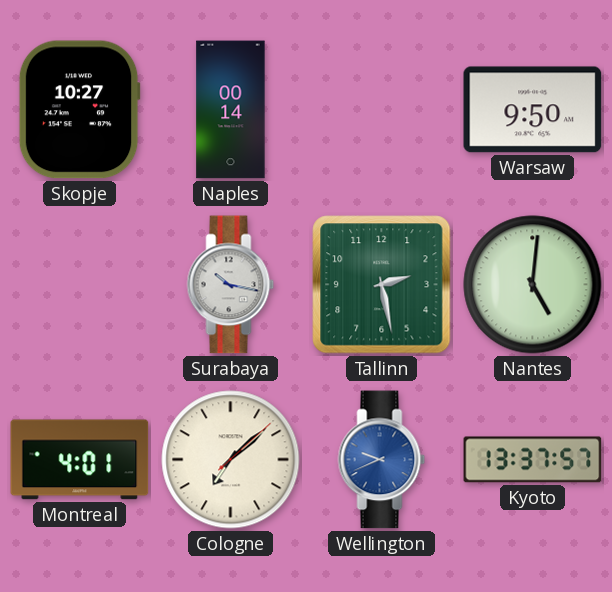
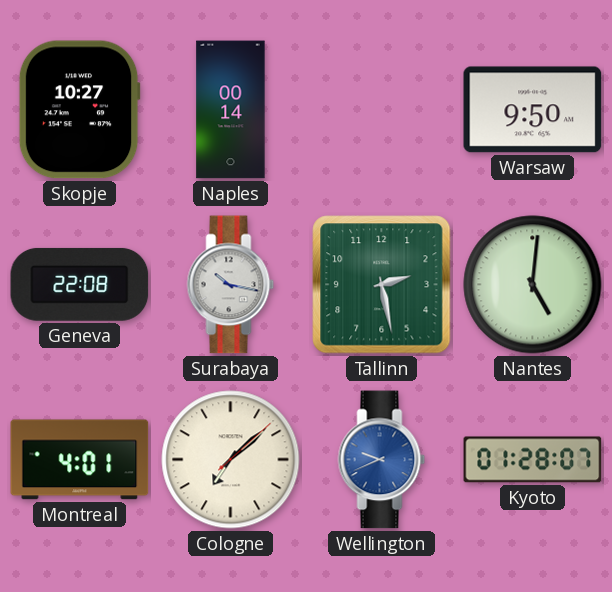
Geneva: none -> 22:08
Kyoto: 13:37 -> 01:28
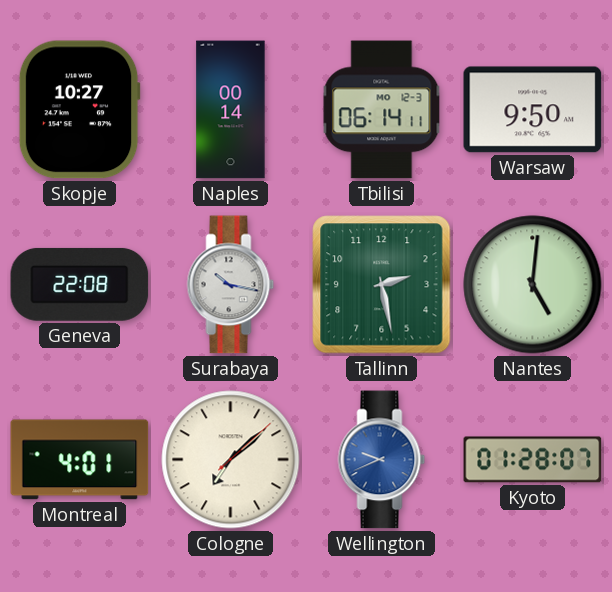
Tbilisi: none -> 06:14
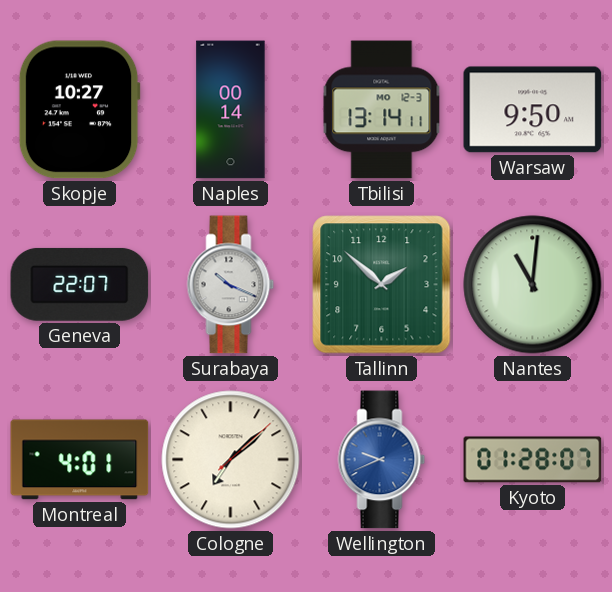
Tbilisi: 06:14 -> 13:14
Geneva: 22:08 -> 22:07
Surabaya: 10:17 -> 10:19
Tallinn: 2:28 -> 1:52
Nantes: 5:01 -> 11:01
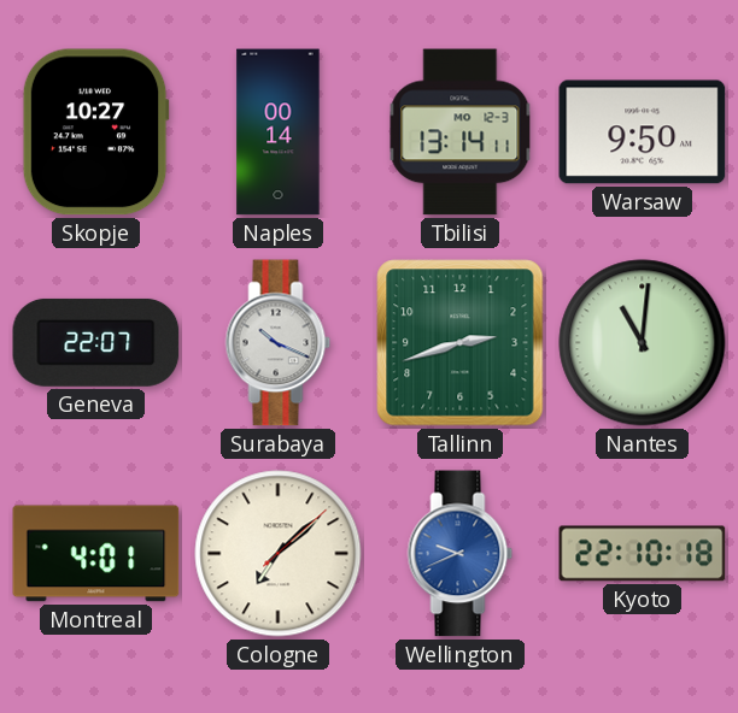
Tallinn: 1:52 -> 2:42
Kyoto: 01:28 -> 22:10
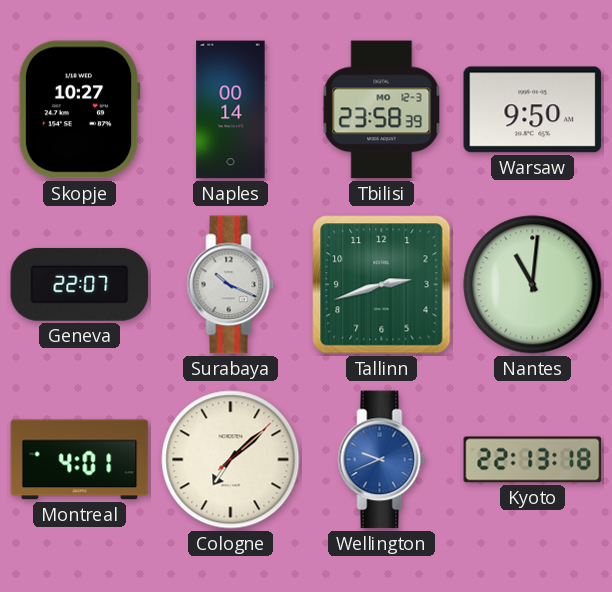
Tbilisi: 13:14 -> 23:58
Kyoto: 22:10 -> 22:13
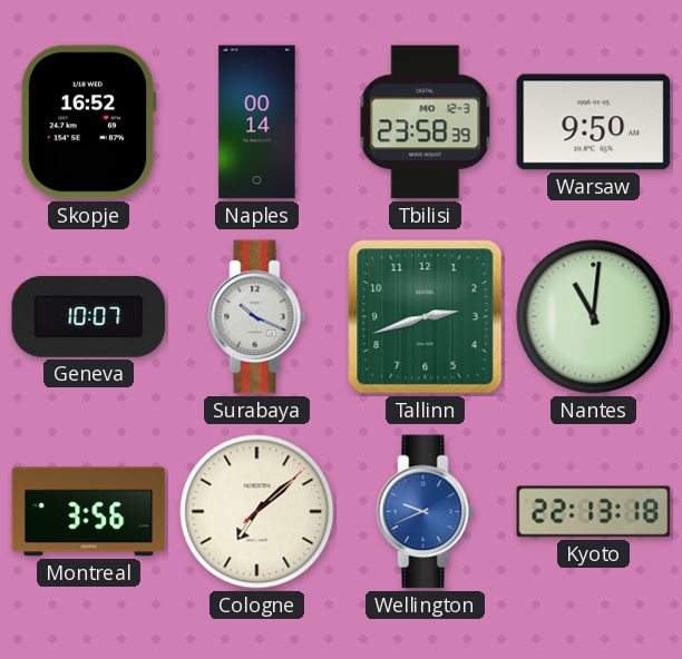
Skopje: 10:27 -> 16:52
Geneva: 22:07 -> 10:07
Montreal: 4:01 -> 3:56
